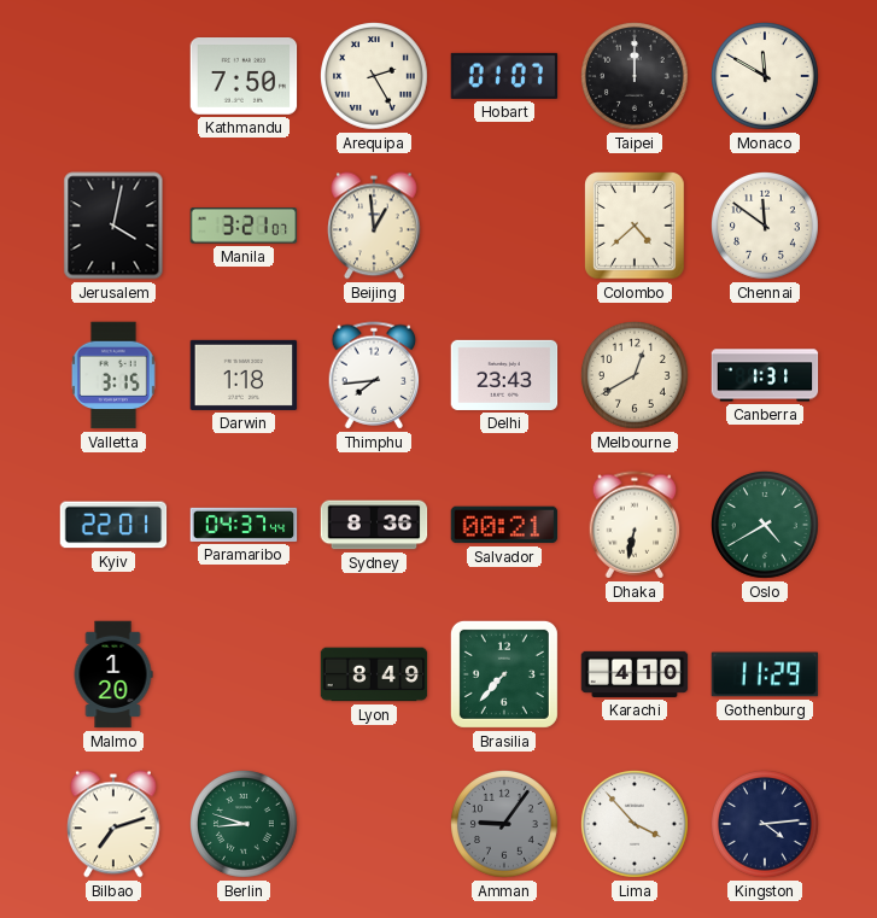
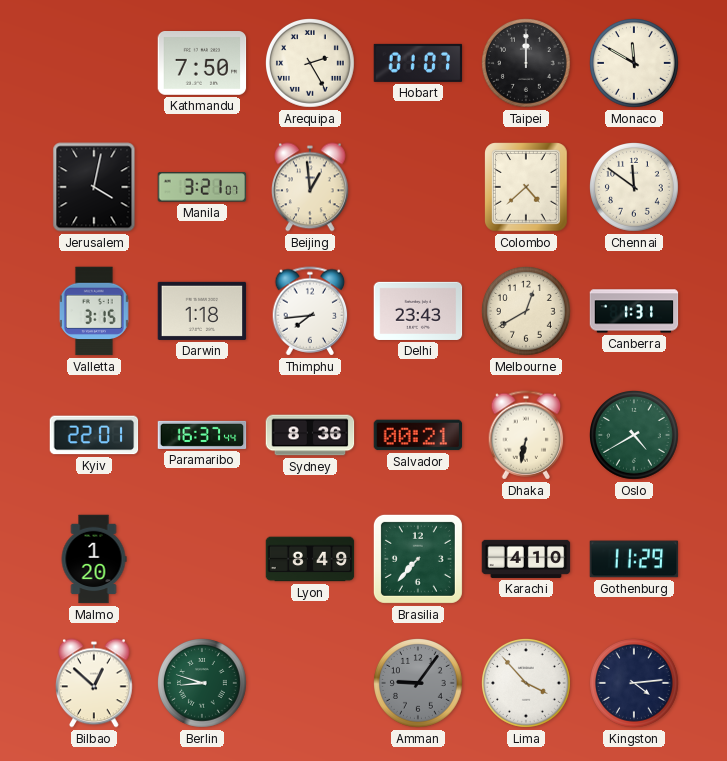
Paramaribo: 04:37 -> 16:37
Bilbao: 7:12 -> 12:52
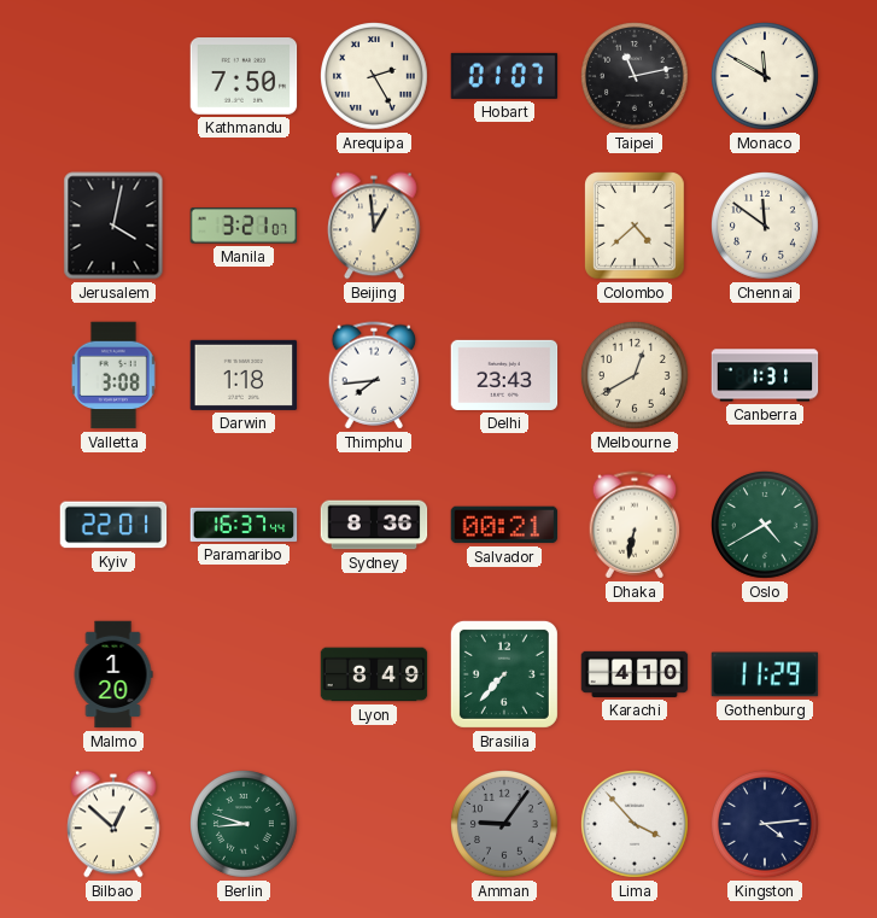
Taipei: 12:00 -> 11:13
Valletta: 3:15 -> 3:08
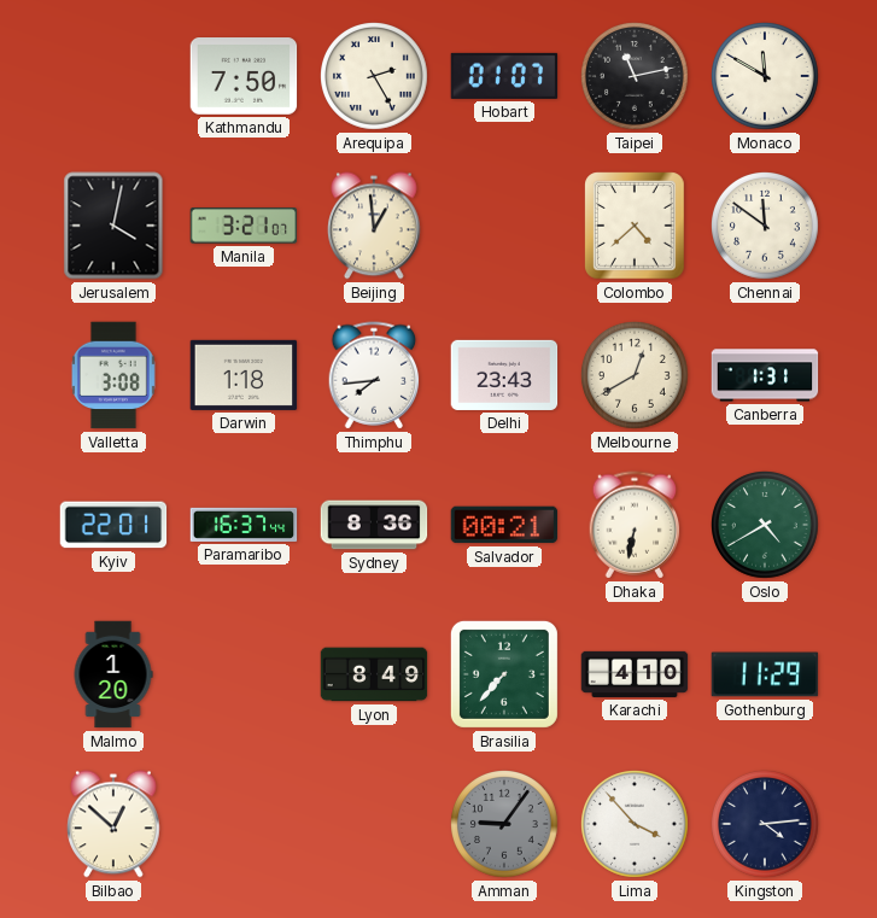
Berlin: 8:48 -> none
